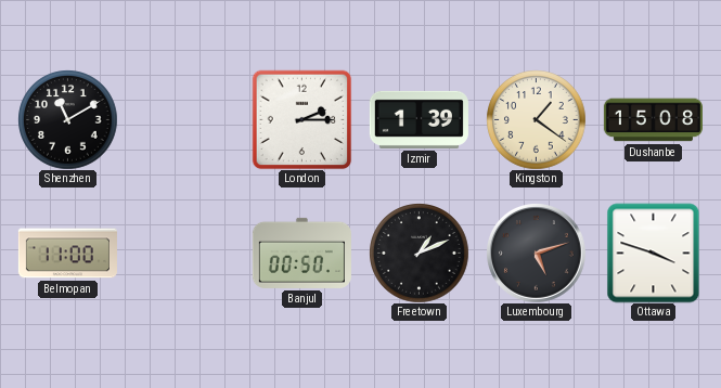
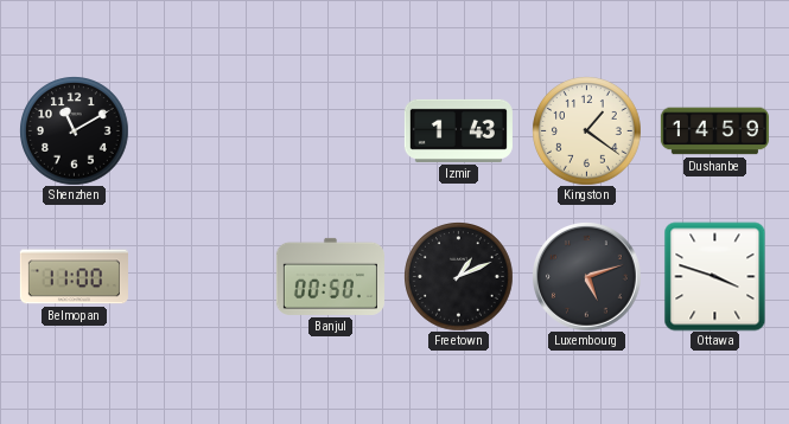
London: 2:15 -> none
Izmir: 1:39 -> 1:43
Dushanbe: 15:08 -> 14:59
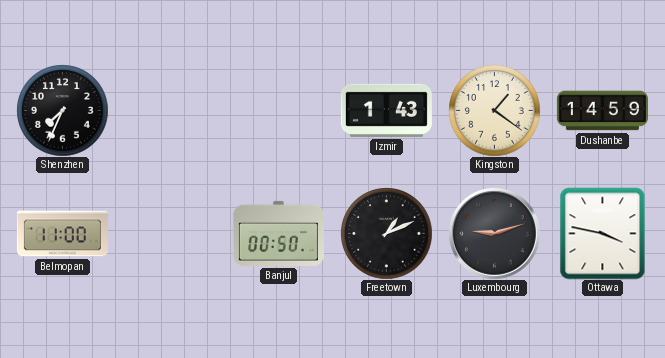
Shenzhen: 11:10 -> 7:34
Luxembourg: 5:12 -> 9:12
Ottawa: 3:48 -> 3:47
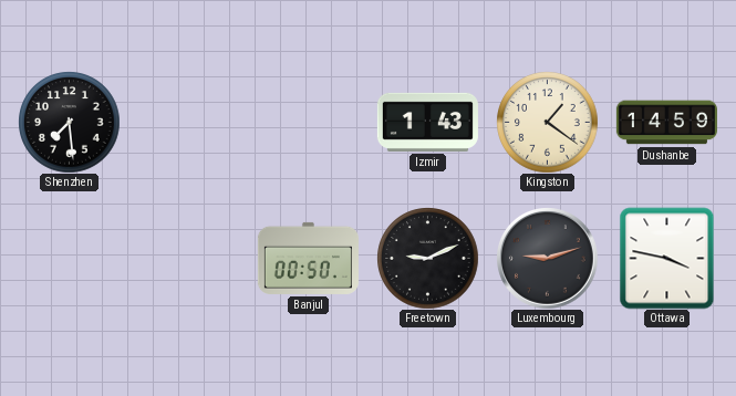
Shenzhen: 7:34 -> 7:29
Belmopan: 11:00 -> none
Freetown: 1:11 -> 9:11
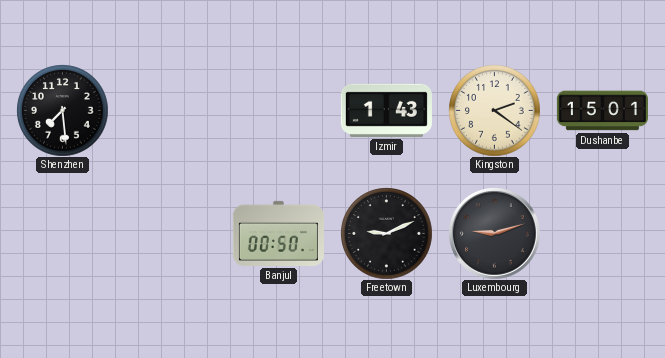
Kingston: 1:21 -> 2:21
Dushanbe: 14:59 -> 15:01
Ottawa: 3:47 -> none
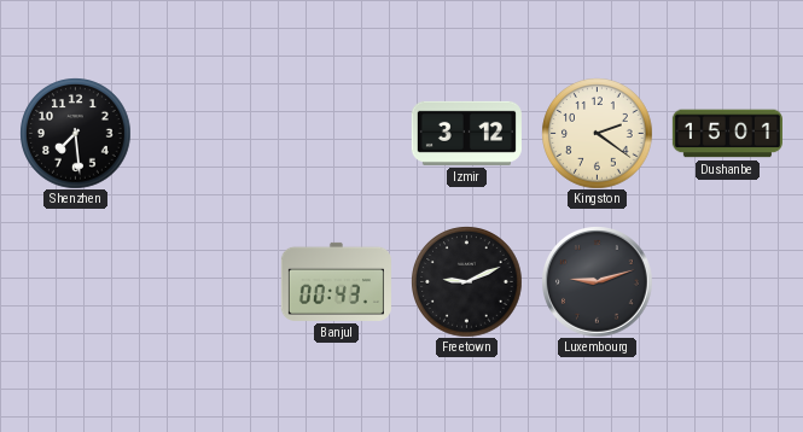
Izmir: 1:43 -> 3:12
Banjul: 00:50 -> 00:43
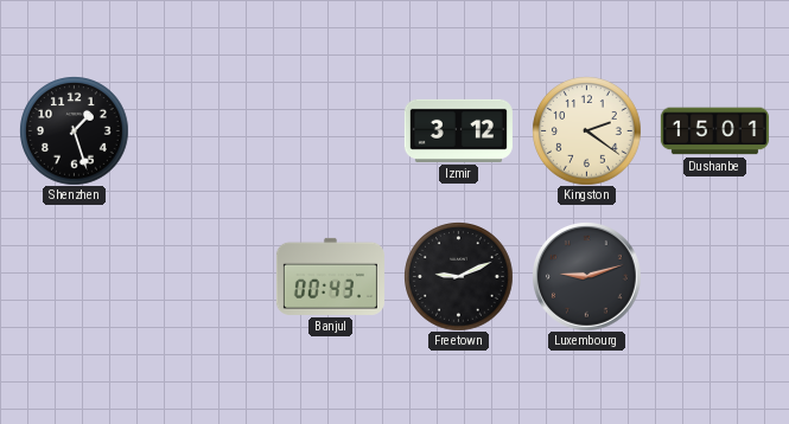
Shenzhen: 7:29 -> 1:27
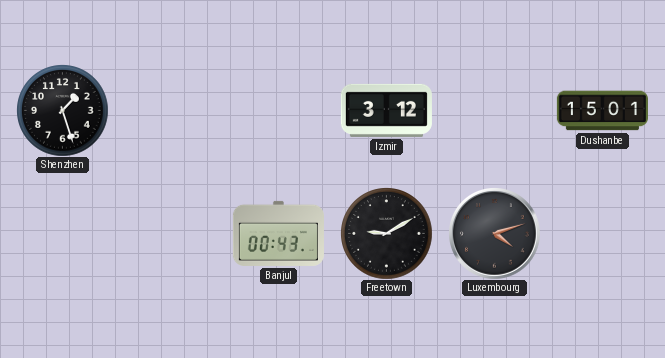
Kingston: 2:21 -> none
Freetown: 9:11 -> 9:10
Luxembourg: 9:12 -> 4:12
